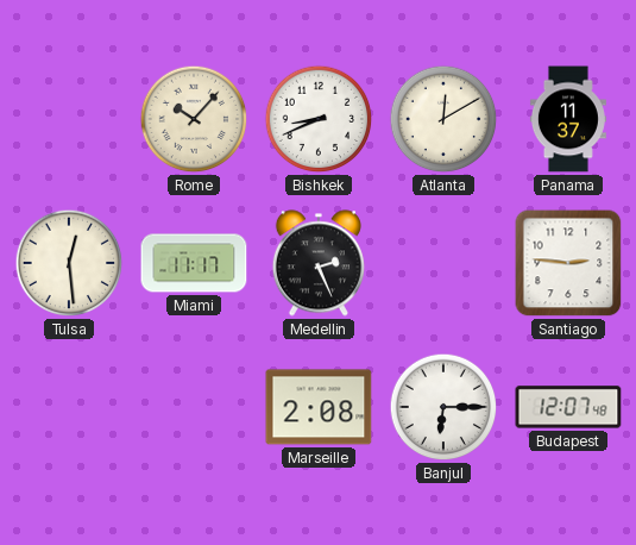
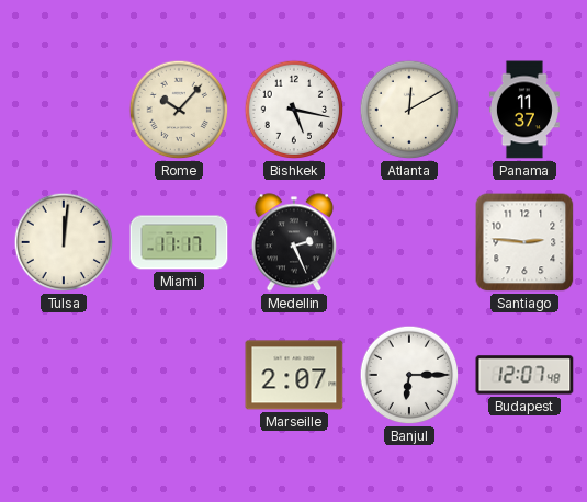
Bishkek: 8:41 -> 5:17
Tulsa: 12:29 -> 12:01
Marseille: 2:08 -> 2:07
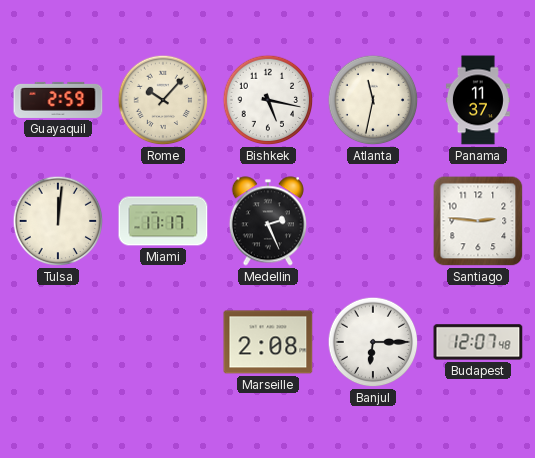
Guayaquil: none -> 2:59
Atlanta: 12:10 -> 11:32
Marseille: 2:07 -> 2:08
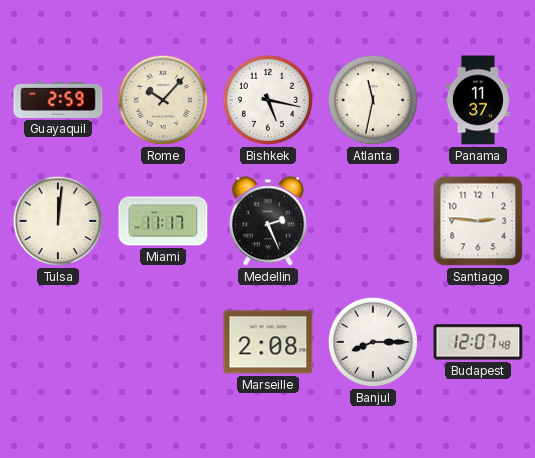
Banjul: 6:15 -> 8:15
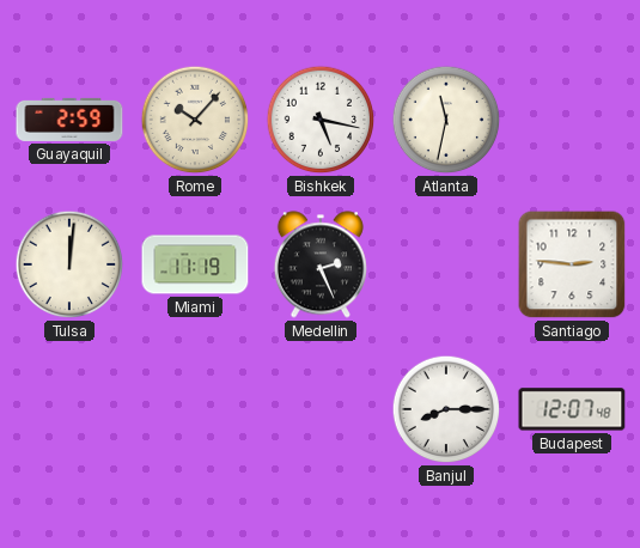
Panama: 11:37 -> none
Miami: 11:17 -> 11:19
Marseille: 2:08 -> none
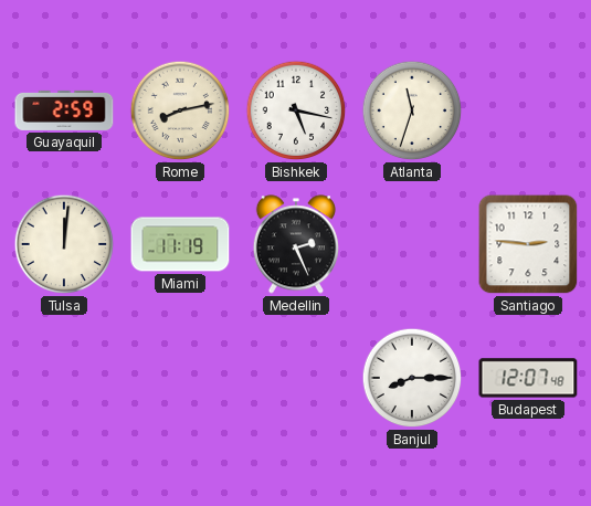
Rome: 10:07 -> 8:13
Atlanta: 11:32 -> 11:33
